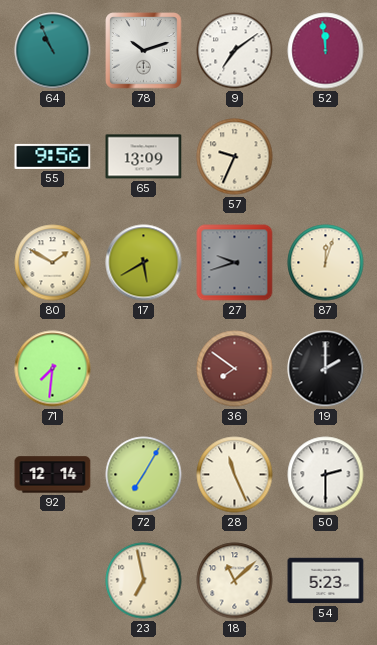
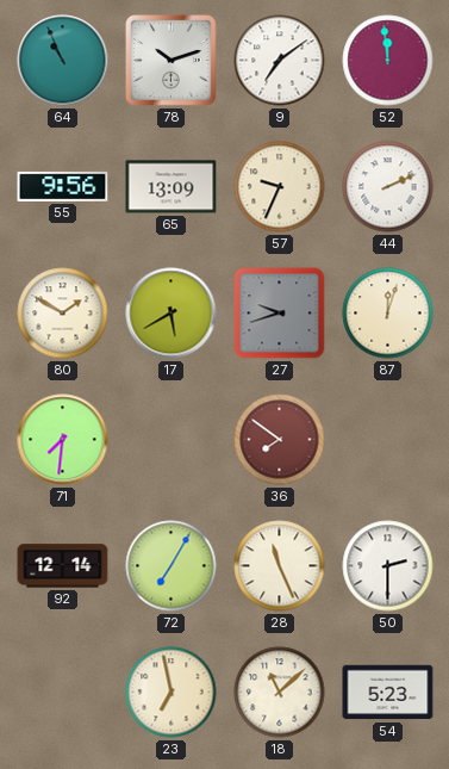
44: none -> 2:11
19: 2:00 -> none
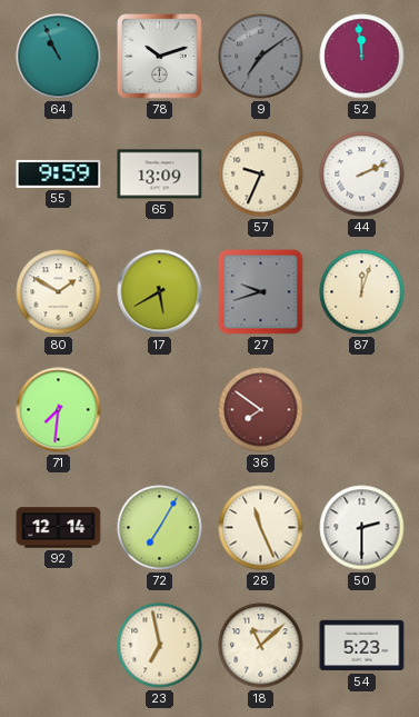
9 dial: white -> grey
55: 9:56 -> 9:59
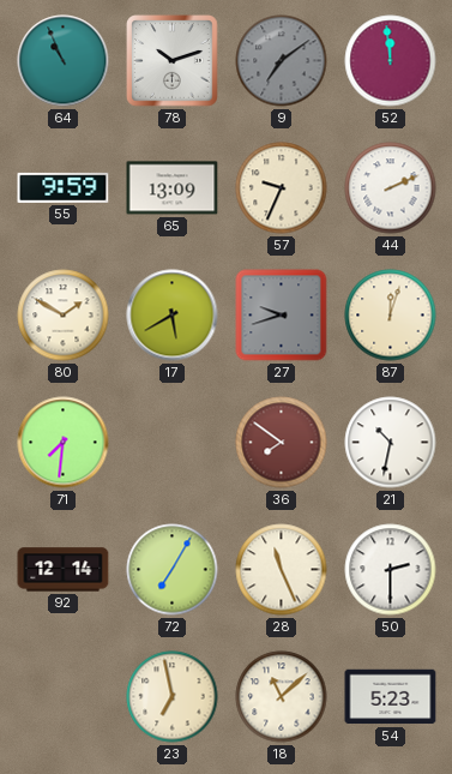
21: none -> 10:32
